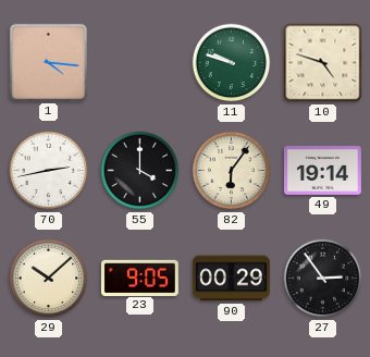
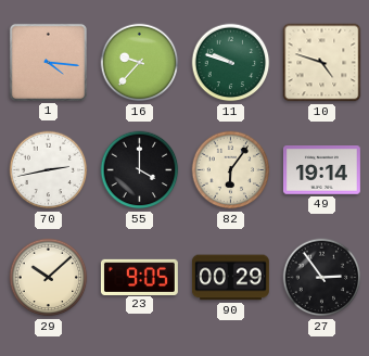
16: none -> 9:37
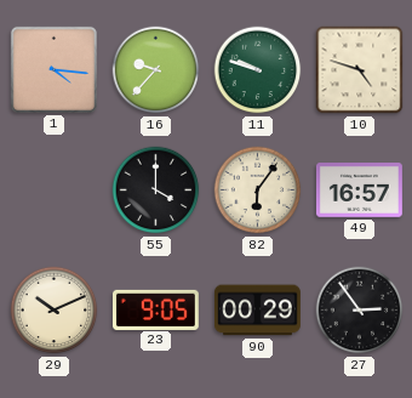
70: 2:43 -> none
49: 19:14 -> 16:57
29: 10:08 -> 10:11
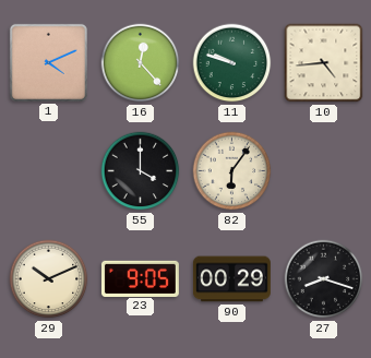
1: 4:16 -> 4:11
16: 9:37 -> 12:23
10: 4:48 -> 4:44
49: 16:57 -> none
27: 2:54 -> 8:18
